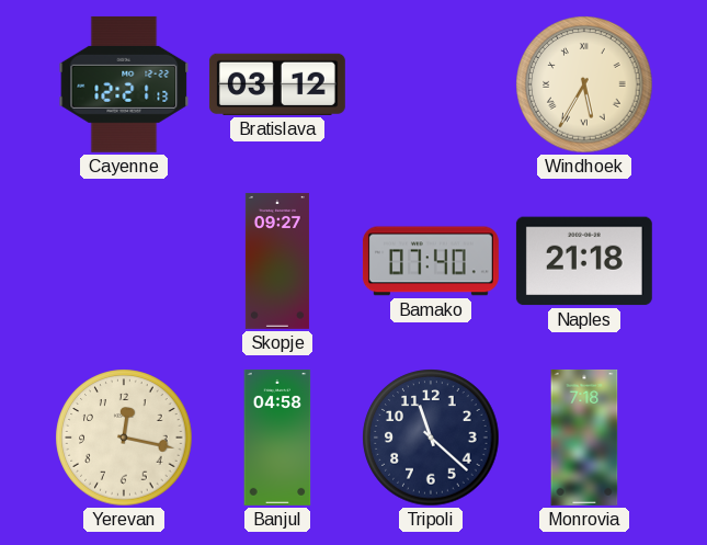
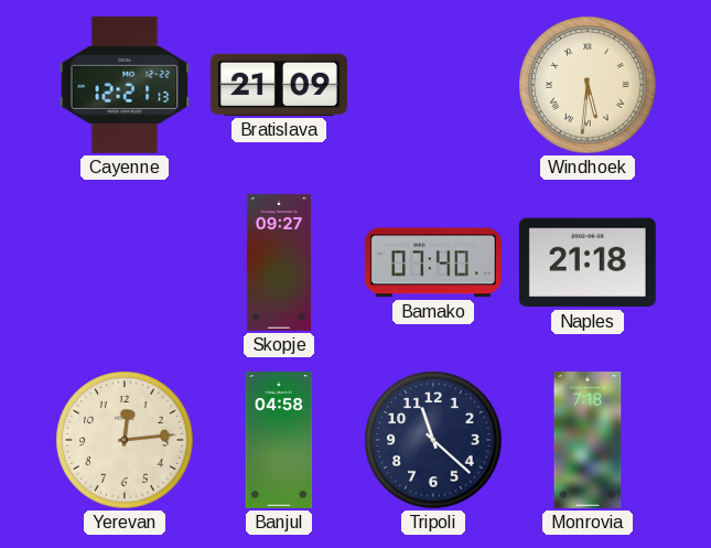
Bratislava: 03:12 -> 21:09
Windhoek: 5:35 -> 5:31
Yerevan: 12:17 -> 12:14
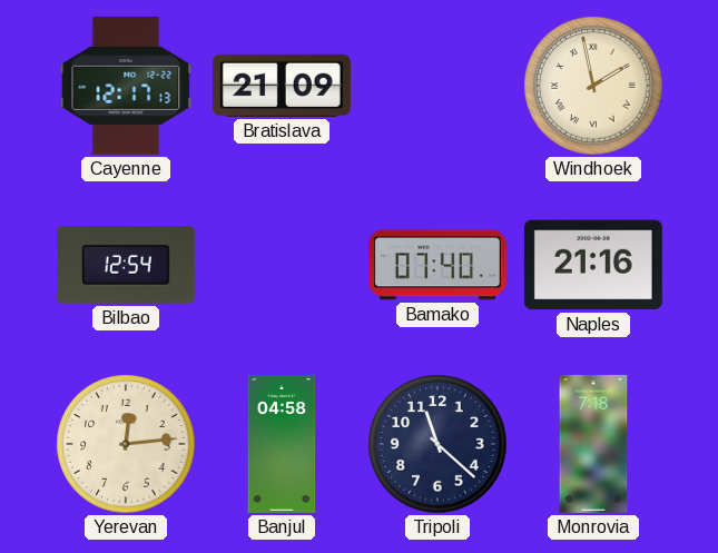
Cayenne: 12:21 -> 12:17
Windhoek: 5:31 -> 1:58
Bilbao: none -> 12:54
Skopje: 09:27 -> none
Naples: 21:18 -> 21:16
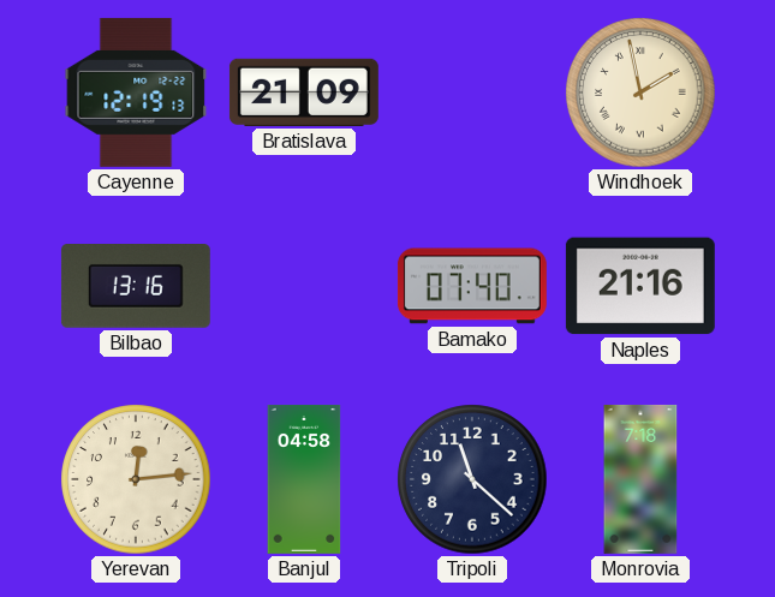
Cayenne: 12:17 -> 12:19
Bilbao: 12:54 -> 13:16
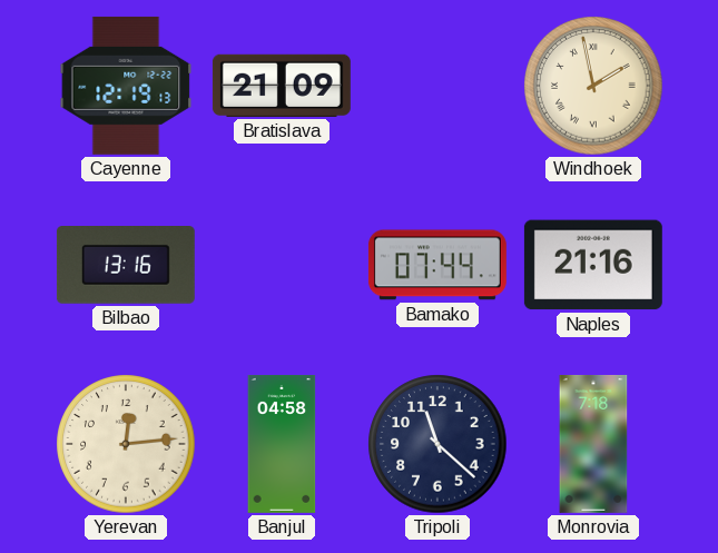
Bamako: 07:40 -> 07:44
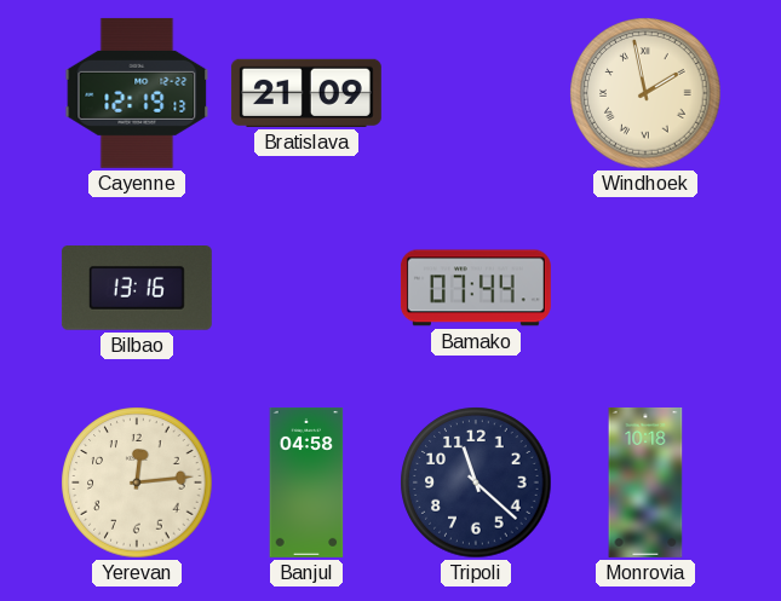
Naples: 21:16 -> none
Monrovia: 7:18 -> 10:18
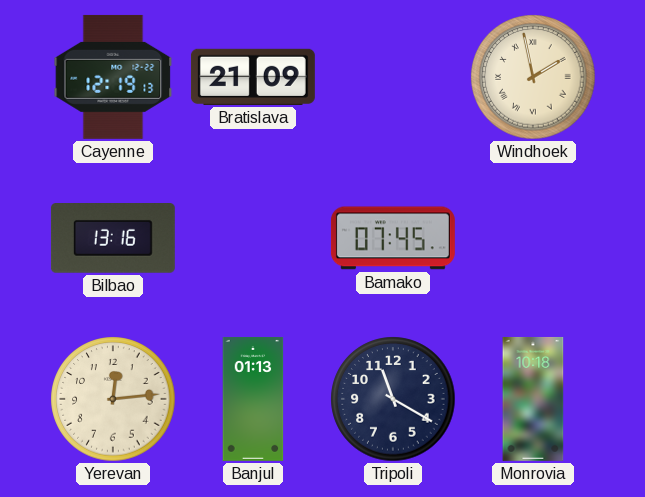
Bamako: 07:44 -> 07:45
Banjul: 04:58 -> 01:13
Tripoli: 11:22 -> 11:20
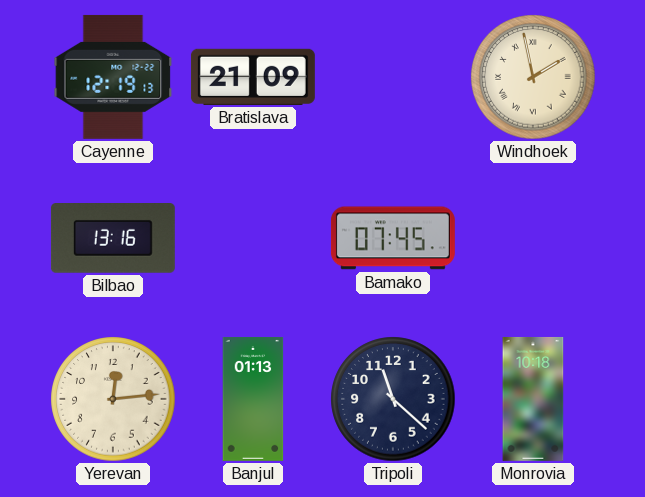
Tripoli: 11:20 -> 11:22
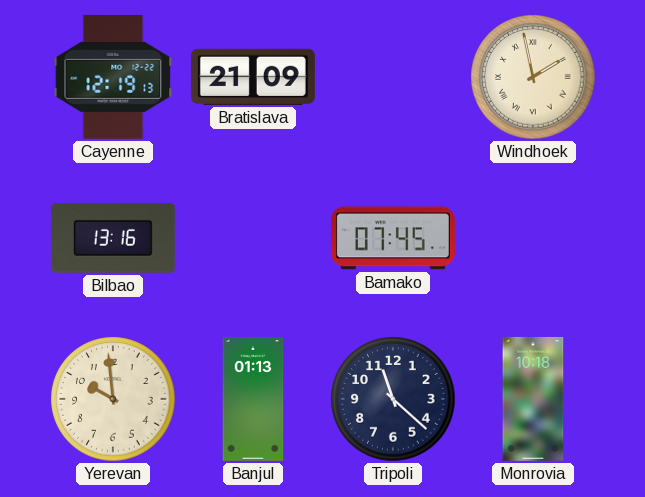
Yerevan: 12:14 -> 9:59
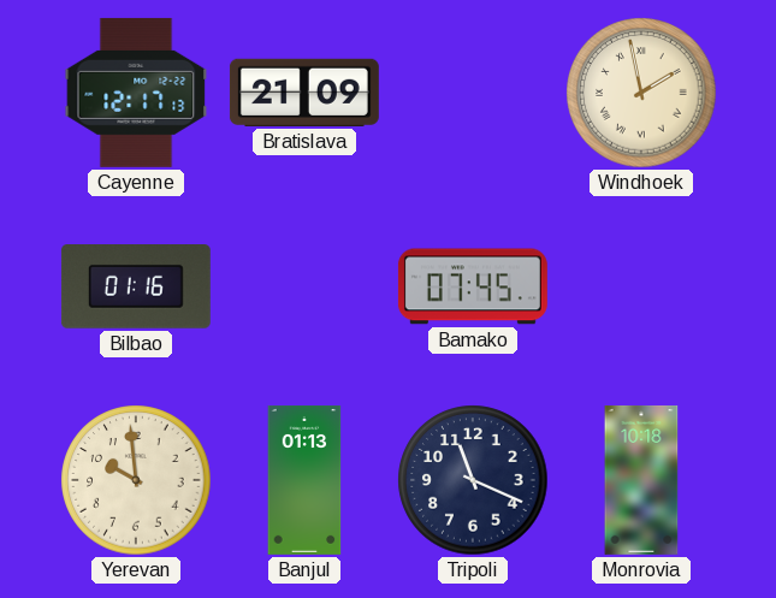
Cayenne: 12:19 -> 12:17
Bilbao: 13:16 -> 01:16
Tripoli: 11:22 -> 11:19
